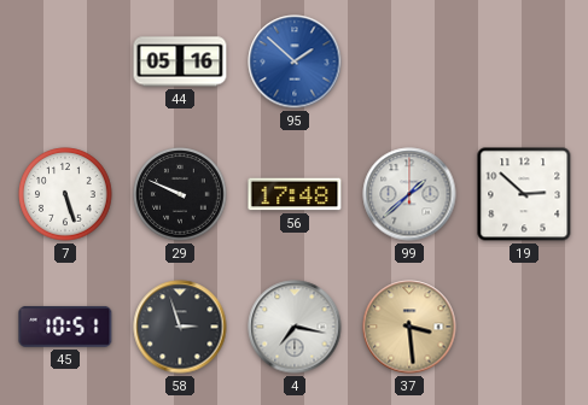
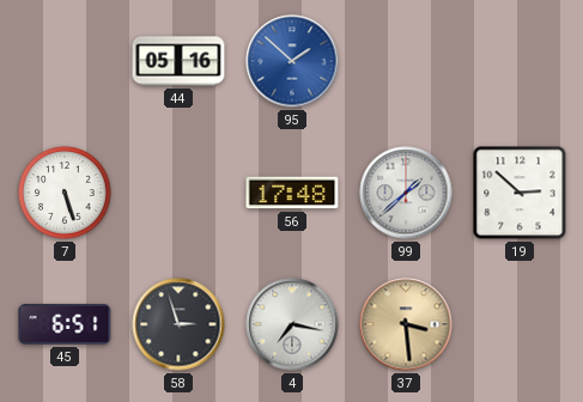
29: 9:49 -> none
45: 10:51 -> 6:51
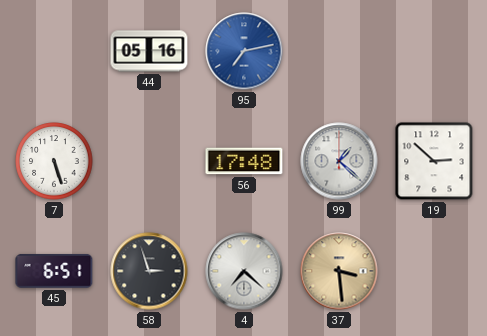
95: 1:52 -> 7:13
99: 1:38 -> 1:22
4: 7:17 -> 7:22
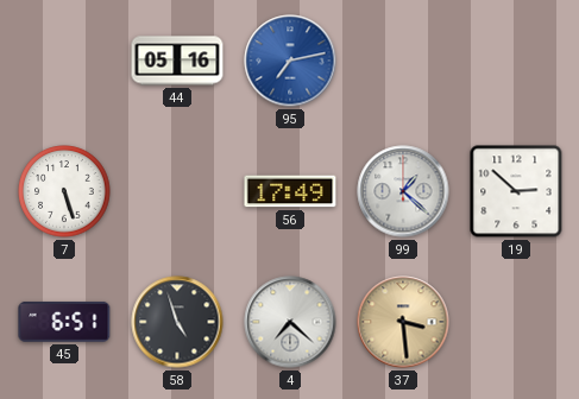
56: 17:48 -> 17:49
58: 2:57 -> 4:57
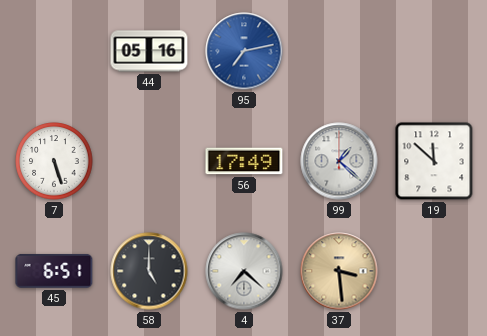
19: 2:52 -> 11:52
58: 4:57 -> 5:00
